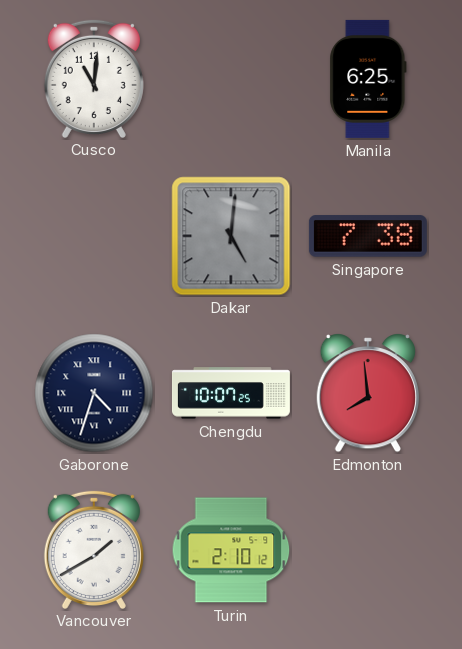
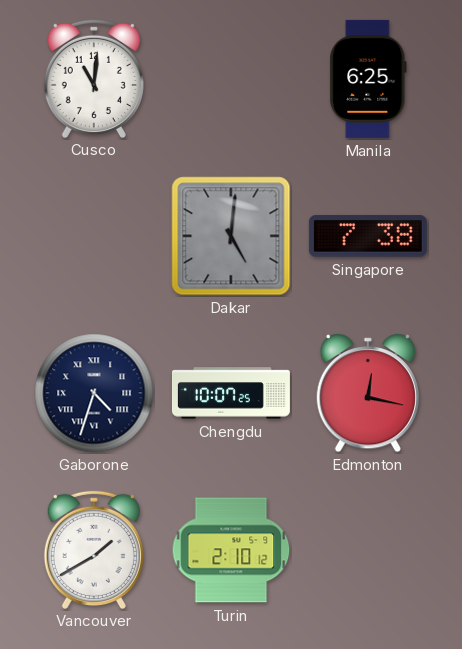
Edmonton: 7:59 -> 12:17
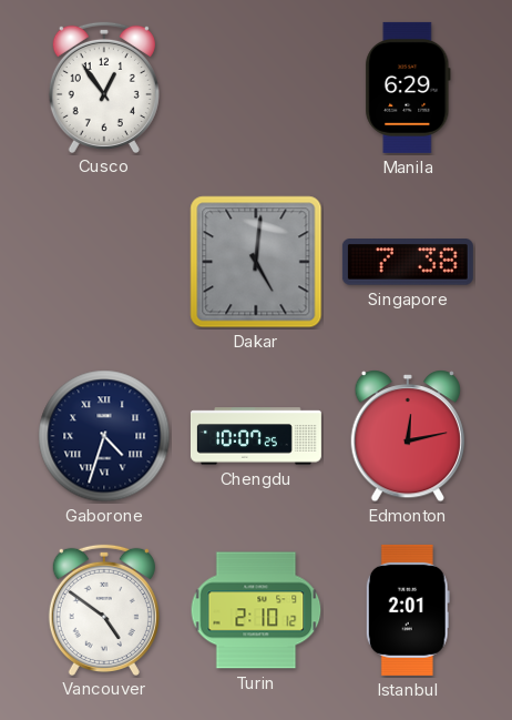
Cusco: 11:01 -> 12:54
Manila: 6:25 -> 6:29
Edmonton: 12:17 -> 12:13
Vancouver: 1:40 -> 4:51
Istanbul: none -> 2:01
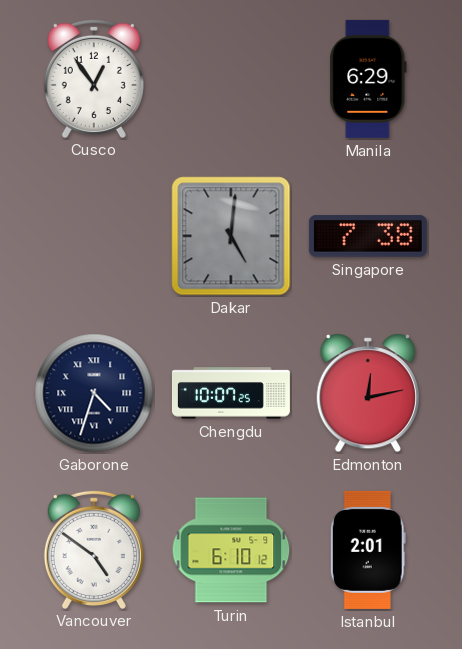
Turin: 2:10 -> 6:10
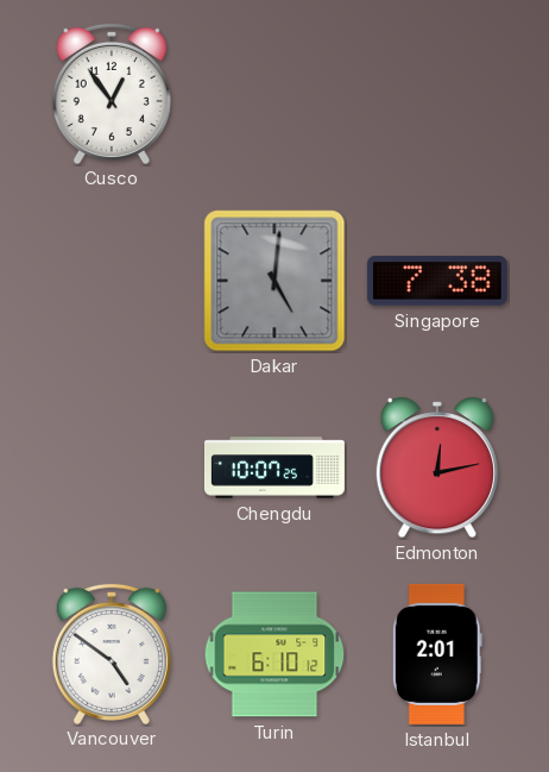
Manila: 6:29 -> none
Gaborone: 4:33 -> none
